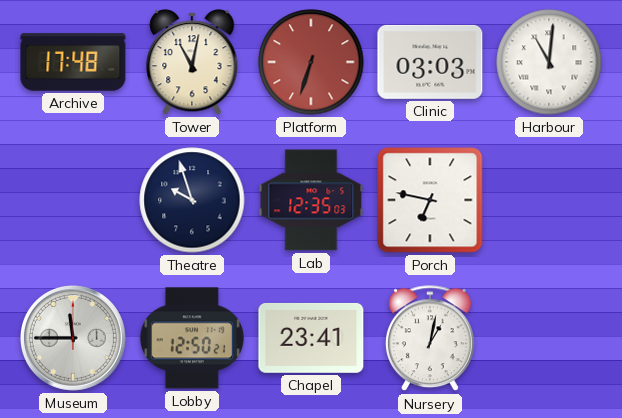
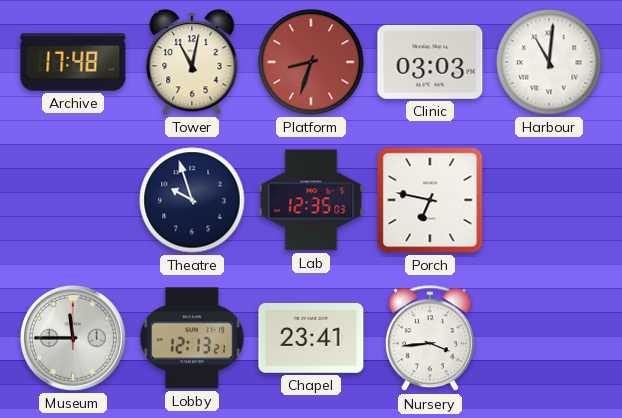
Platform: 6:33 -> 8:33
Lobby: 12:50 -> 12:13
Nursery: 1:02 -> 3:44
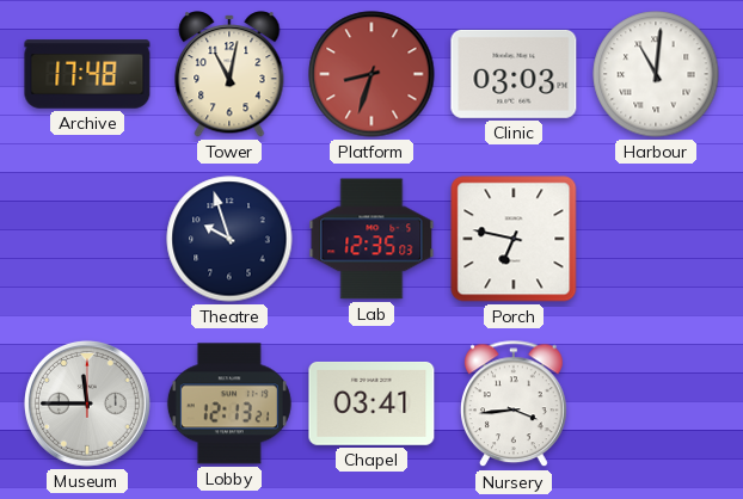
Chapel: 23:41 -> 03:41
